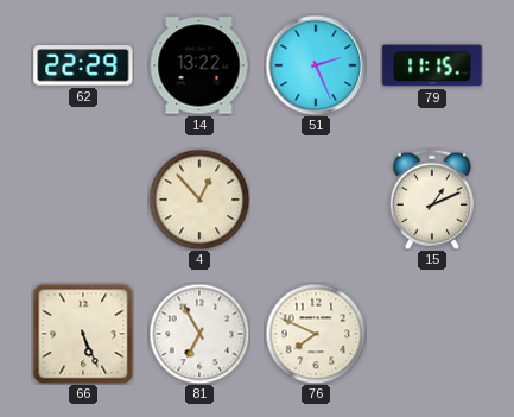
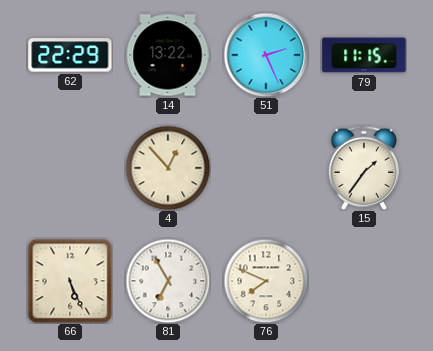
15: 1:11 -> 1:36
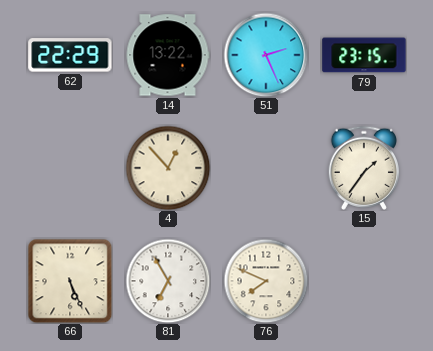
79: 11:15 -> 23:15
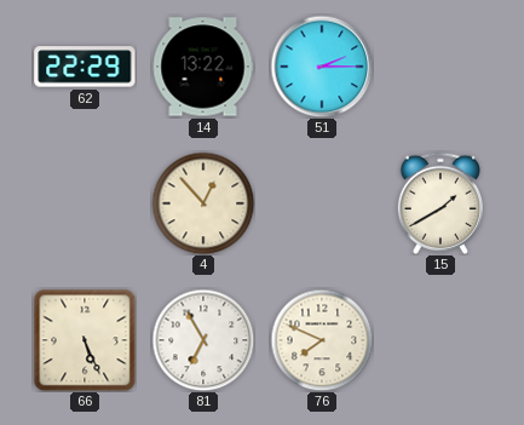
51: 2:26 -> 2:15
79: 23:15 -> none
15: 1:36 -> 1:40
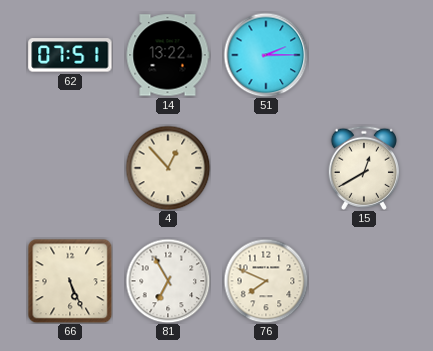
62: 22:29 -> 07:51
15: 1:40 -> 12:40
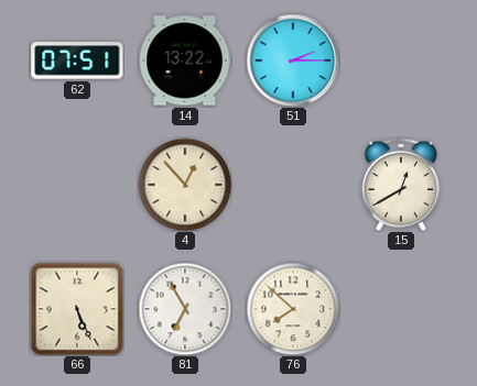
76: 7:49 -> 7:52
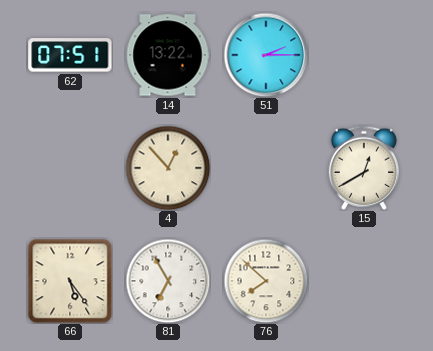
66: 5:26 -> 5:24
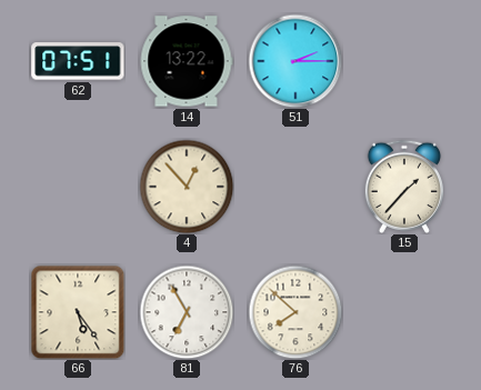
15: 12:40 -> 1:37
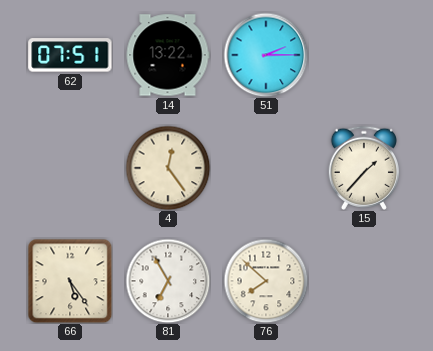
4: 12:53 -> 12:24
